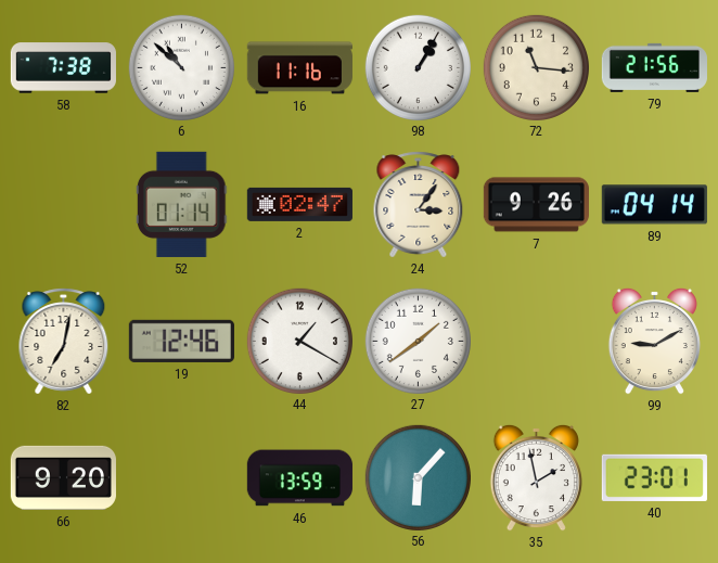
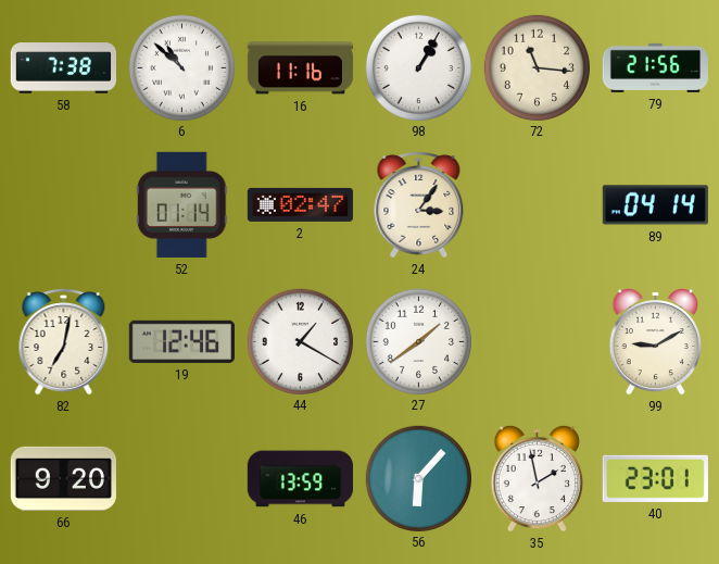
7: 9:26 -> none
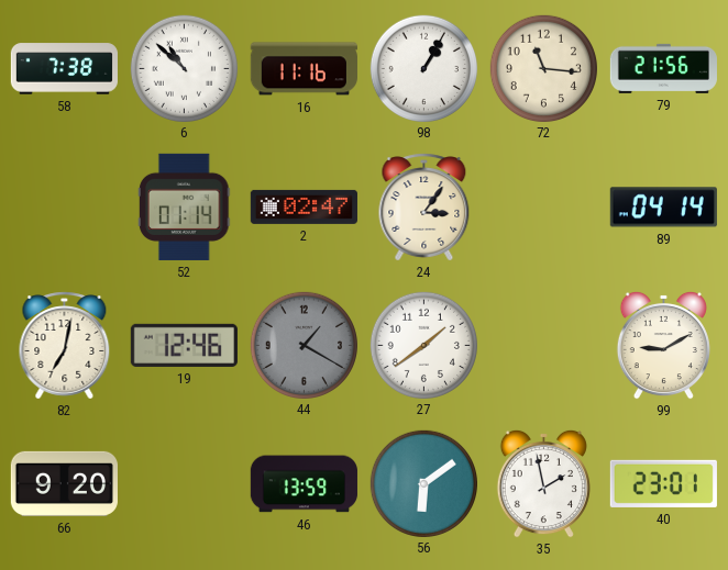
44 dial: white -> grey
56: 6:07 -> 6:09
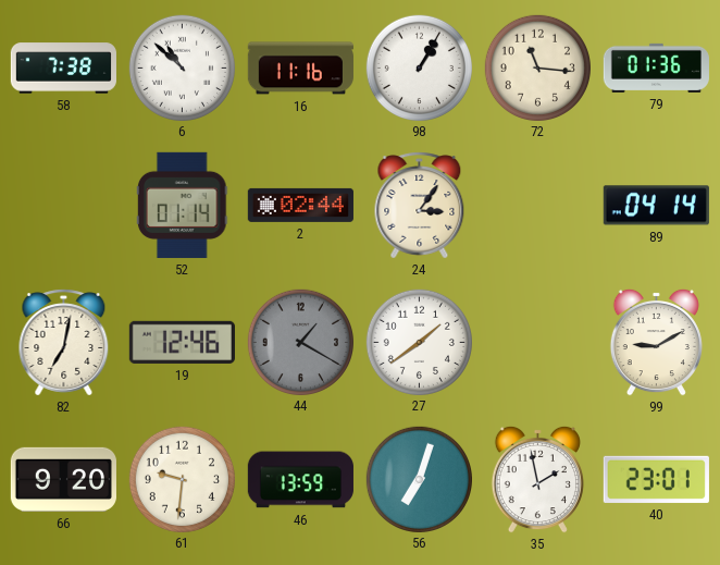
79: 21:56 -> 01:36
2: 02:47 -> 02:44
61: none -> 9:31
56: 6:09 -> 7:03
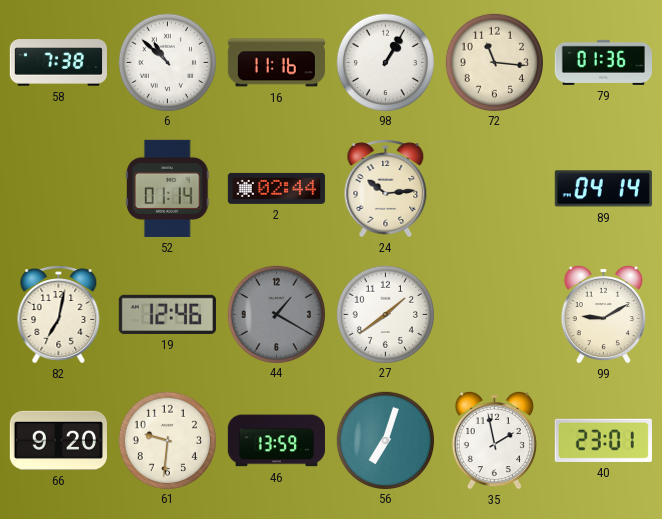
24: 3:06 -> 10:14
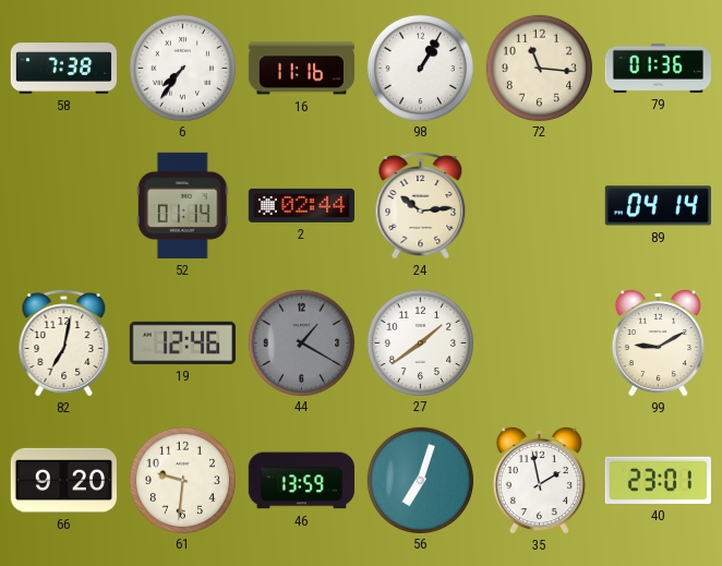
6: 10:52 -> 7:36
